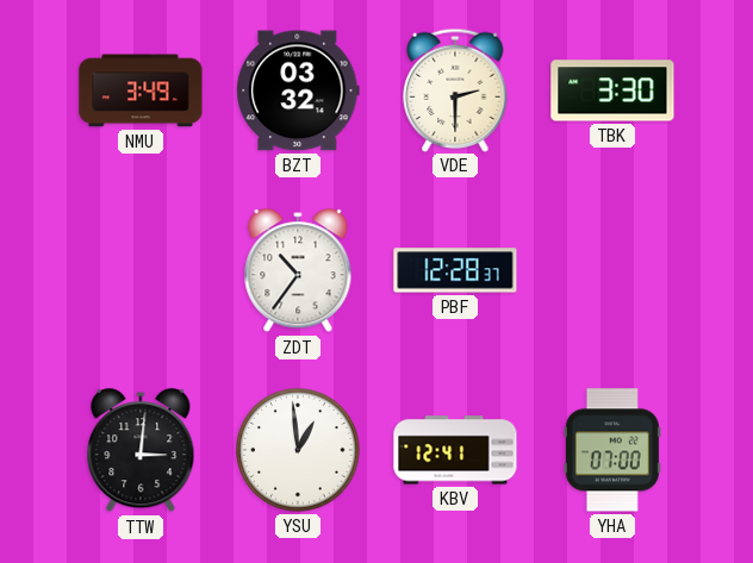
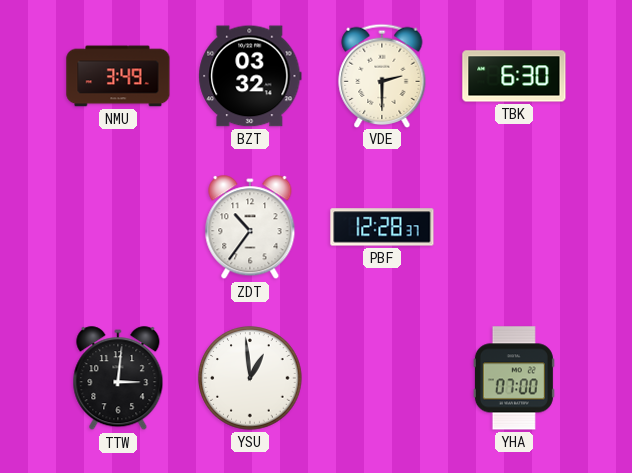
TBK: 3:30 -> 6:30
KBV: 12:41 -> none
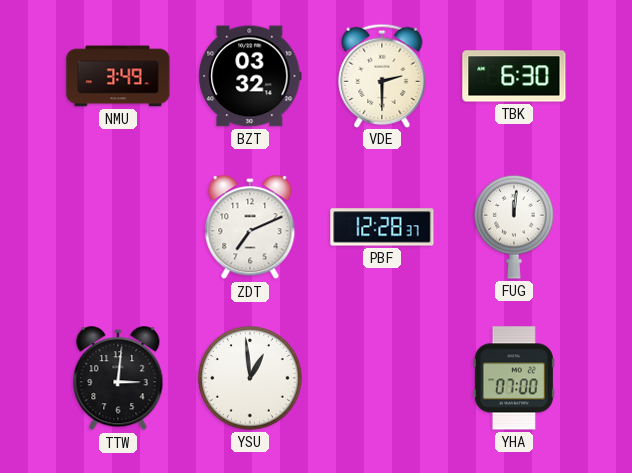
ZDT: 10:36 -> 7:11
FUG: none -> 12:01
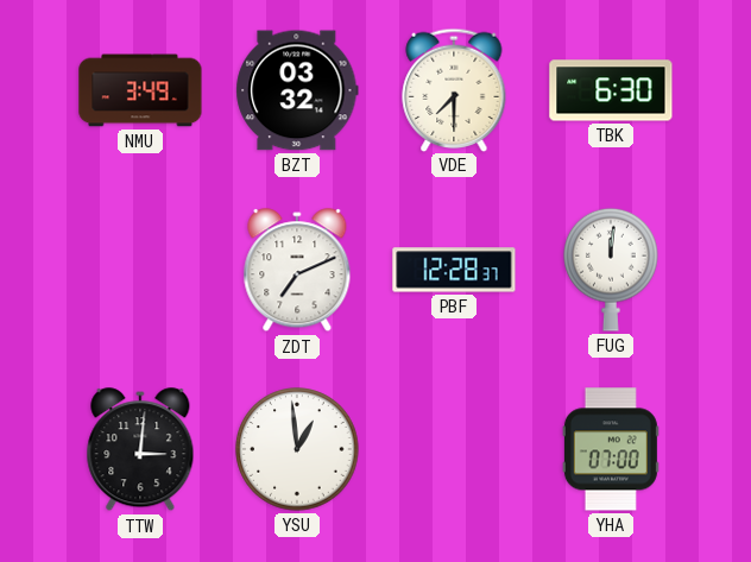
VDE: 2:30 -> 7:30
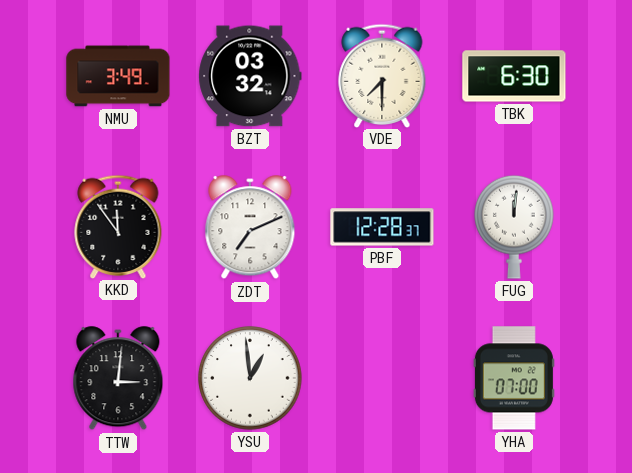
KKD: none -> 11:54
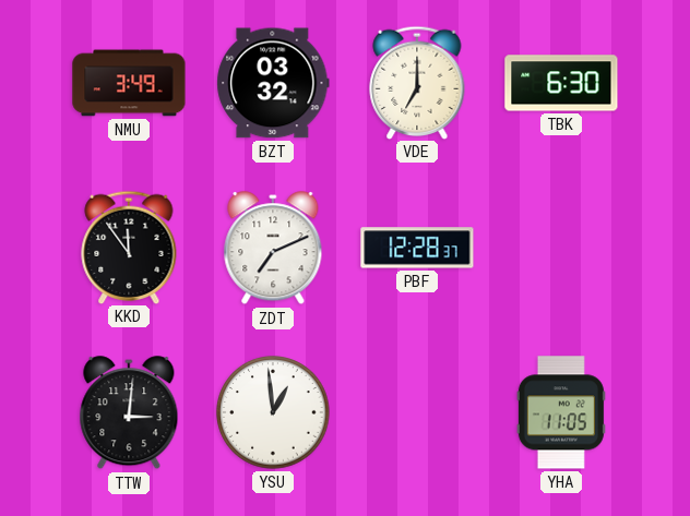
VDE: 7:30 -> 7:00
FUG: 12:01 -> none
YHA: 07:00 -> 11:05
